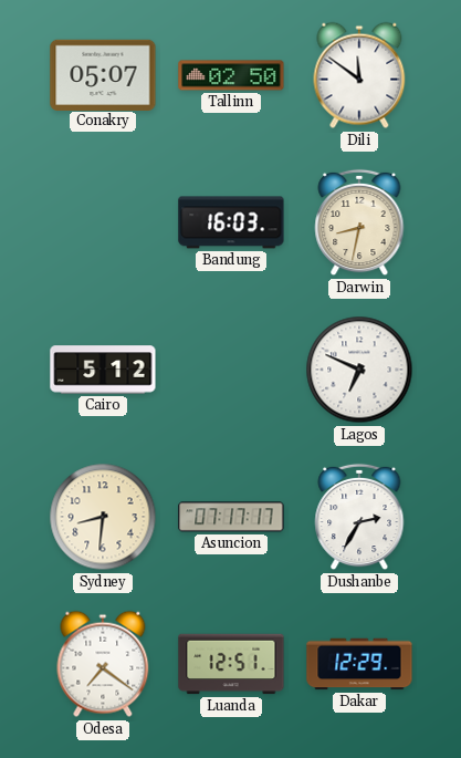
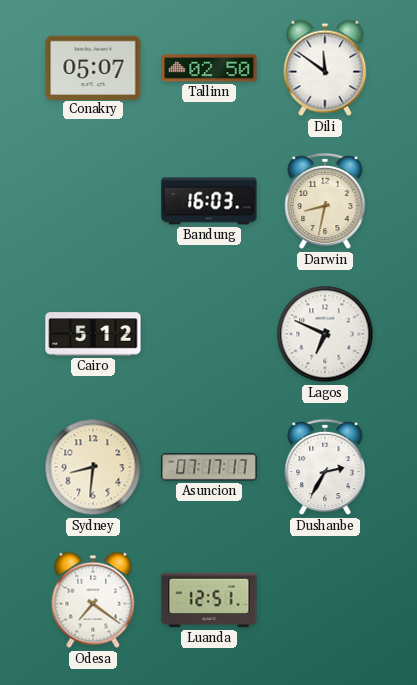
Dakar: 12:29 -> none
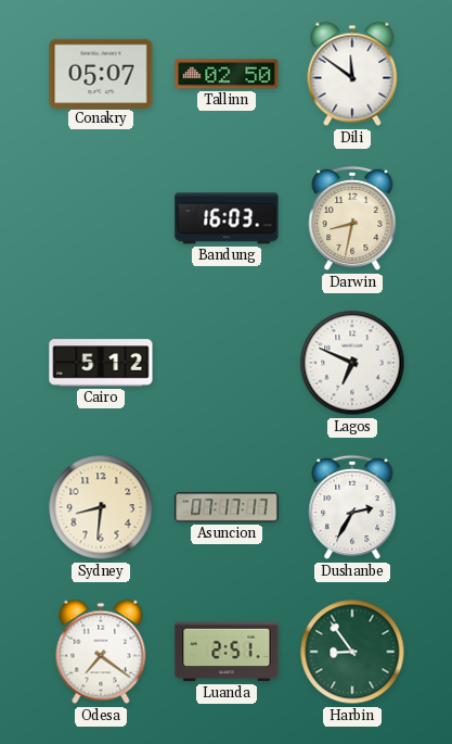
Luanda: 12:51 -> 2:51
Harbin: none -> 8:54
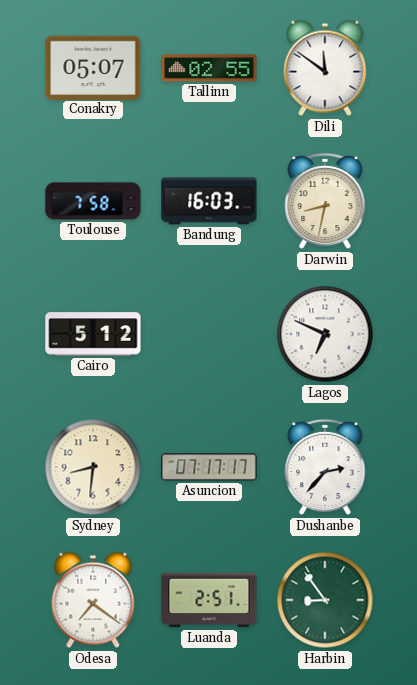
Tallinn: 02:50 -> 02:55
Toulouse: none -> 7:58
Dushanbe: 2:35 -> 2:37
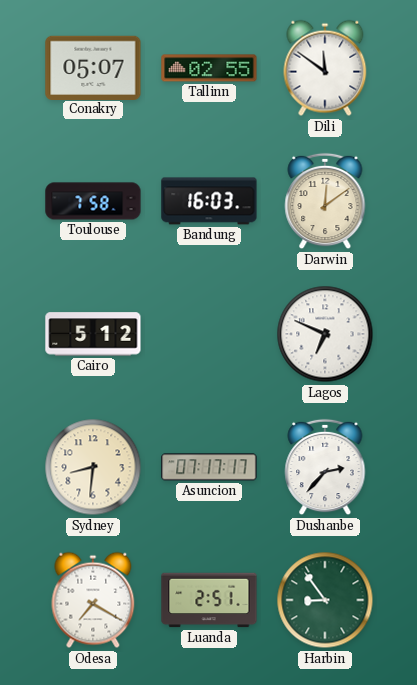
Darwin: 8:32 -> 12:09
Odesa: 7:21 -> 7:20
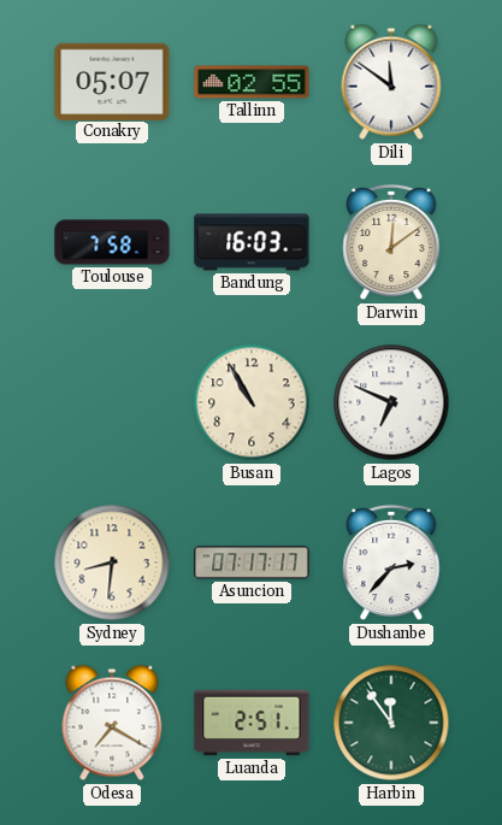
Cairo: 5:12 -> none
Busan: none -> 10:55
Harbin: 8:54 -> 11:54
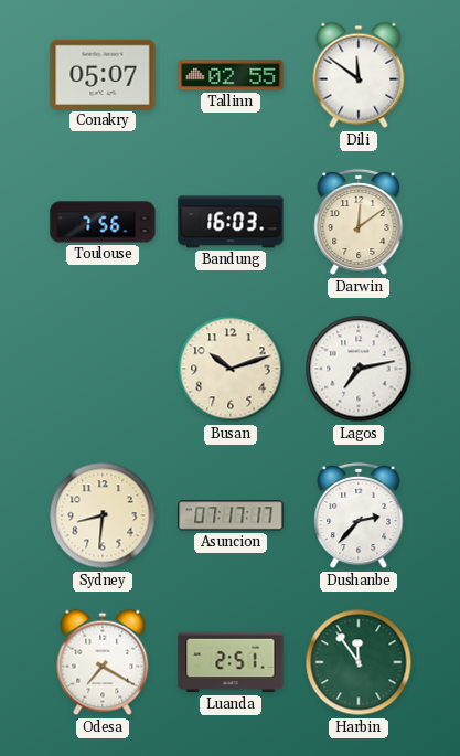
Toulouse: 7:58 -> 7:56
Busan: 10:55 -> 10:12
Lagos: 6:49 -> 7:13
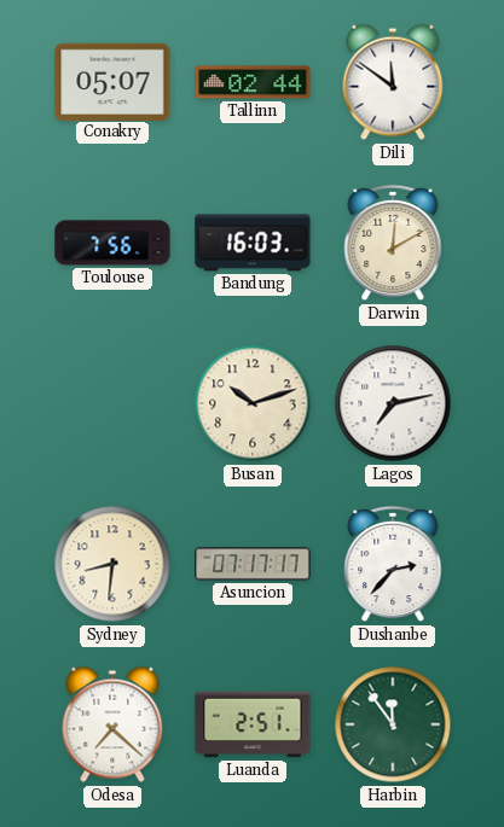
Tallinn: 02:55 -> 02:44
Darwin: 12:09 -> 12:10
Odesa: 7:20 -> 7:22
